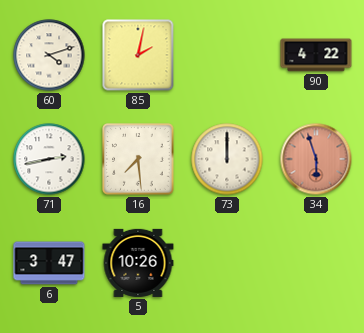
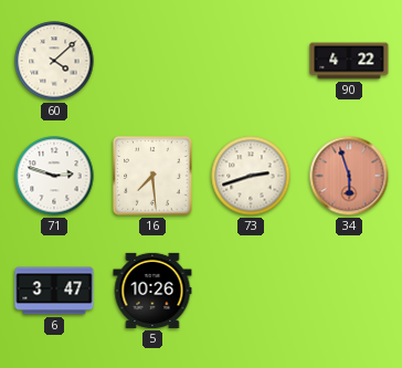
60: 4:12 -> 4:08
85: 2:02 -> none
71: 2:43 -> 2:48
73: 12:00 -> 2:42
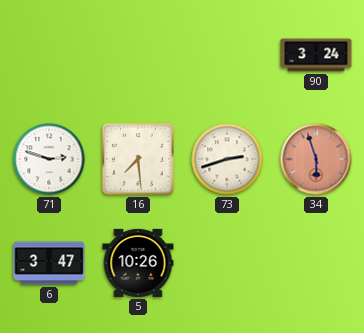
60: 4:08 -> none
90: 4:22 -> 3:24
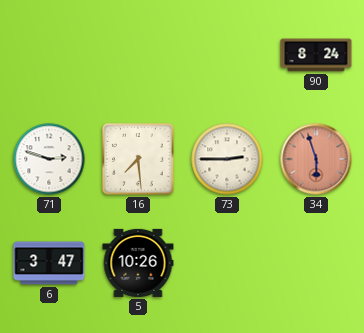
90: 3:24 -> 8:24
73: 2:42 -> 2:45
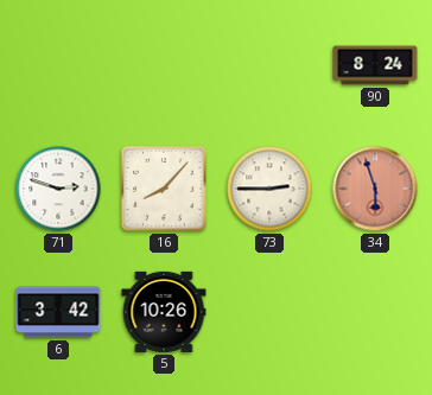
16: 7:29 -> 8:07
6: 3:47 -> 3:42
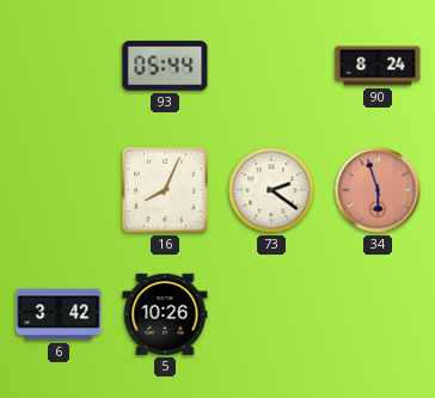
93: none -> 05:44
71: 2:48 -> none
16: 8:07 -> 8:04
73: 2:45 -> 2:21
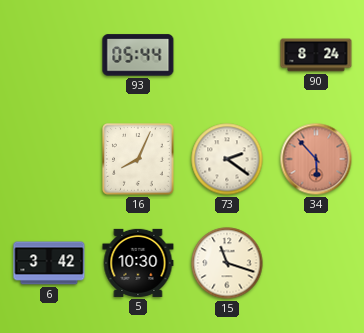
34: 5:57 -> 5:53
5: 10:26 -> 10:30
15: none -> 11:18
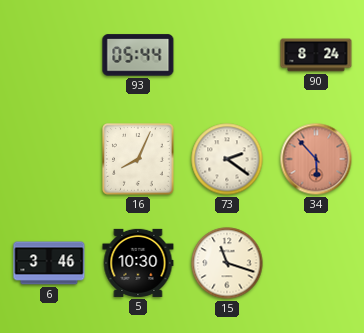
6: 3:42 -> 3:46
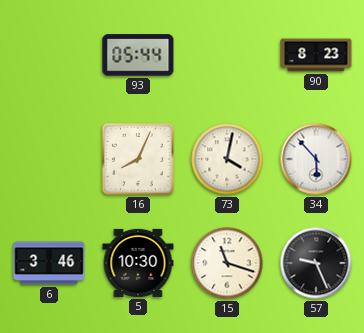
90: 8:24 -> 8:23
73: 2:21 -> 4:02
34 dial: salmon -> white
57: none -> 9:26
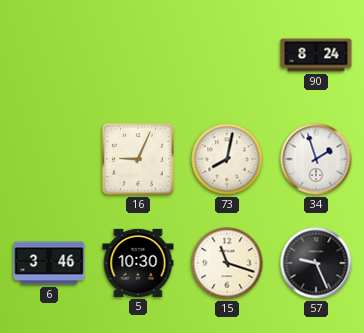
93: 05:44 -> none
90: 8:23 -> 8:24
16: 8:04 -> 9:04
73: 4:02 -> 8:02
34: 5:53 -> 1:57
